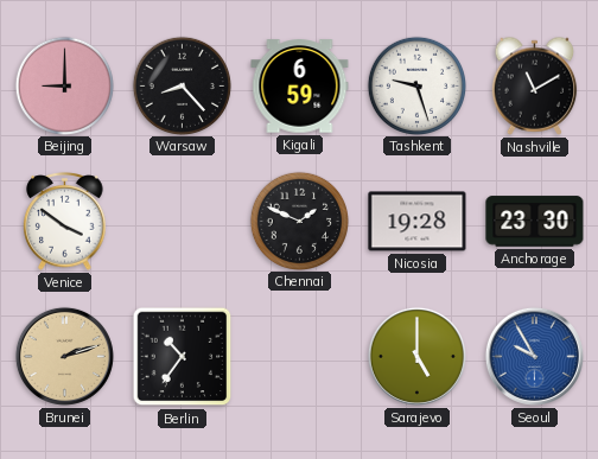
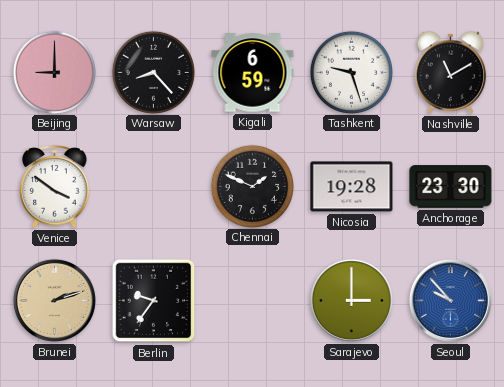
Berlin: 10:36 -> 9:36
Sarajevo: 5:00 -> 3:00
Seoul: 9:55 -> 9:53
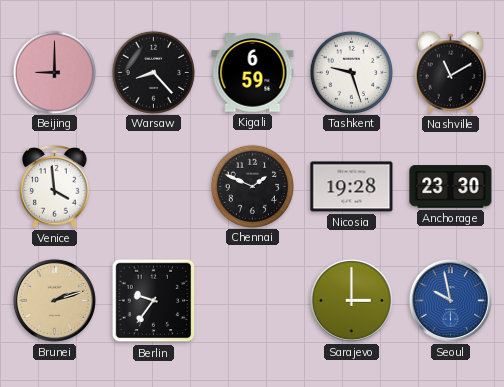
Venice: 3:51 -> 3:59
Seoul: 9:53 -> 9:58
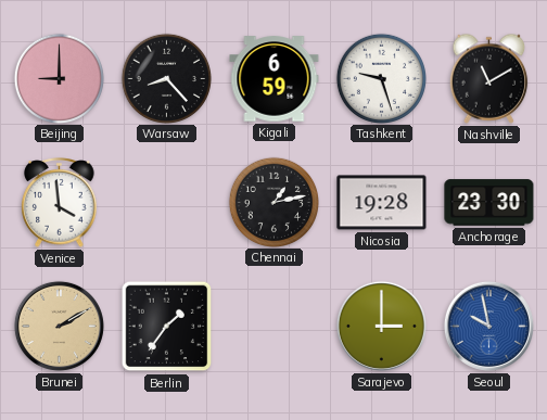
Chennai: 1:49 -> 1:13
Brunei: 2:12 -> 2:10
Berlin: 9:36 -> 1:36
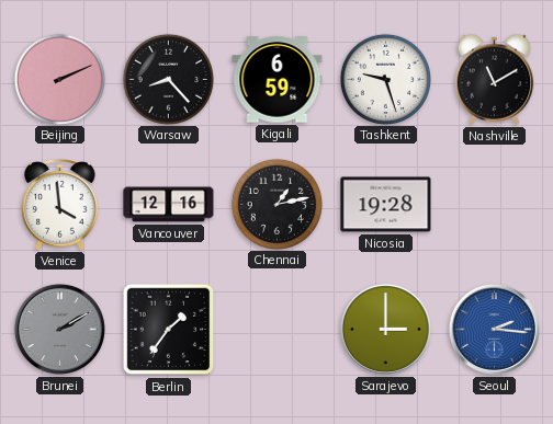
Beijing: 9:00 -> 2:11
Vancouver: none -> 12:16
Anchorage: 23:30 -> none
Brunei dial: champagne -> grey
Seoul: 9:58 -> 2:16
